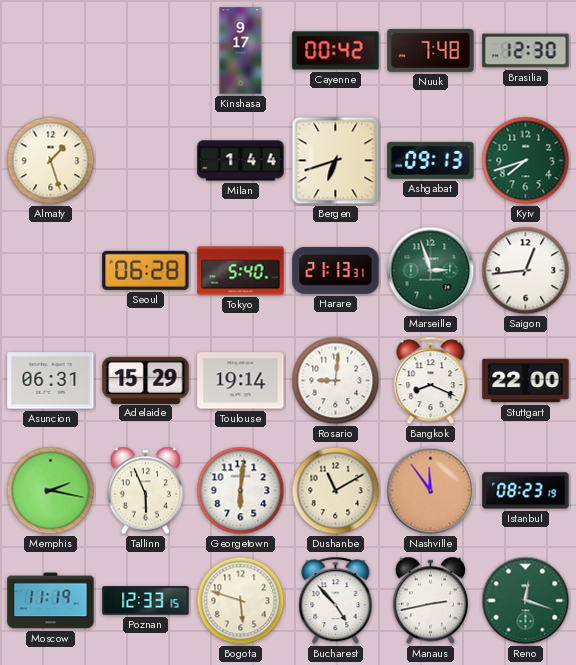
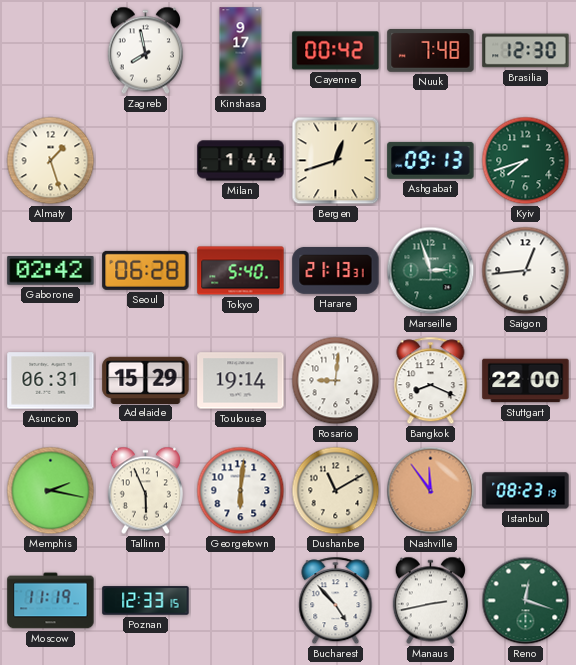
Zagreb: none -> 7:58
Bergen: 6:42 -> 12:42
Gaborone: none -> 02:42
Bogota: 5:48 -> none
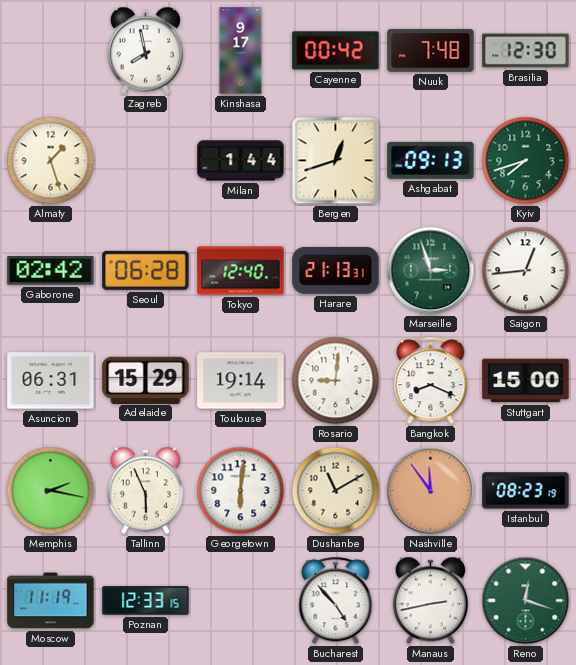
Tokyo: 5:40 -> 12:40
Stuttgart: 22:00 -> 15:00
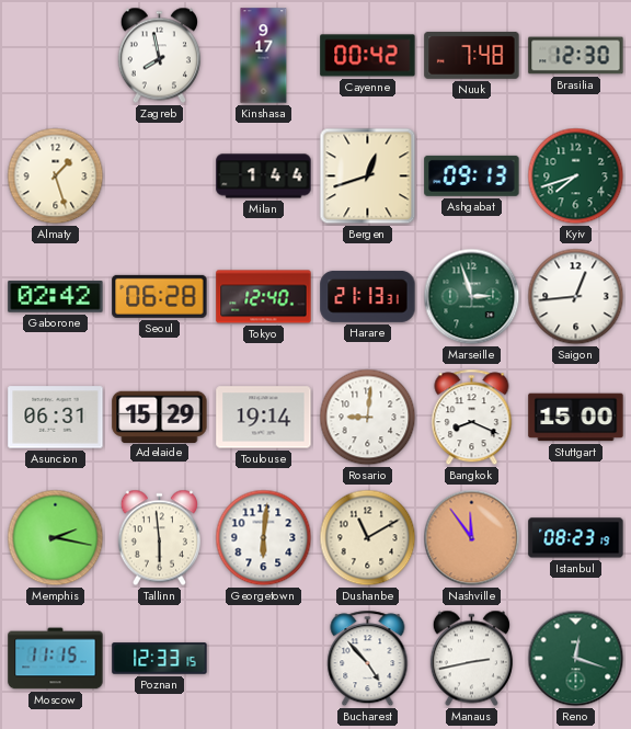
Tallinn: 5:56 -> 5:59
Moscow: 11:19 -> 11:15
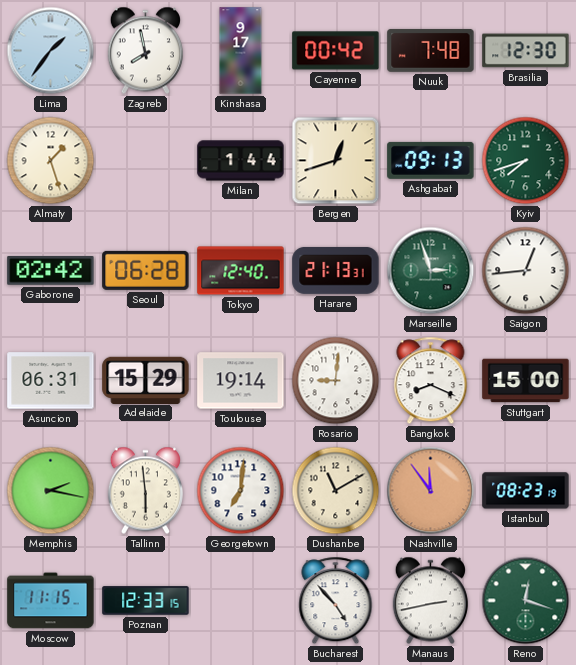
Lima: none -> 1:36
Georgetown: 6:01 -> 7:01
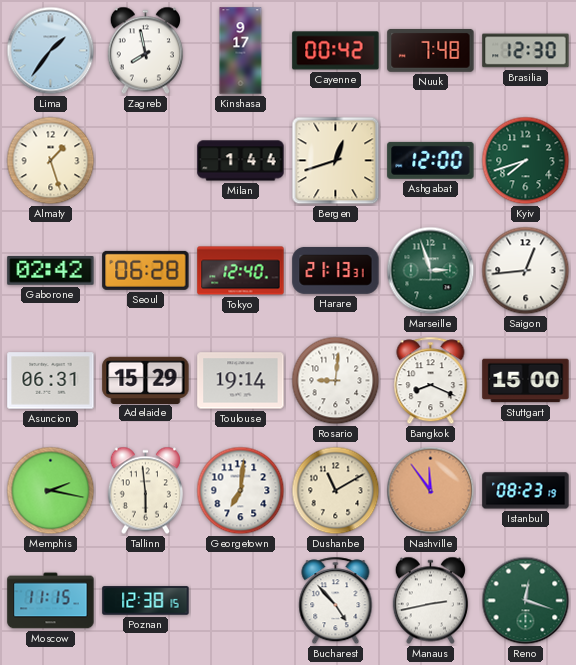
Ashgabat: 09:13 -> 12:00
Poznan: 12:33 -> 12:38
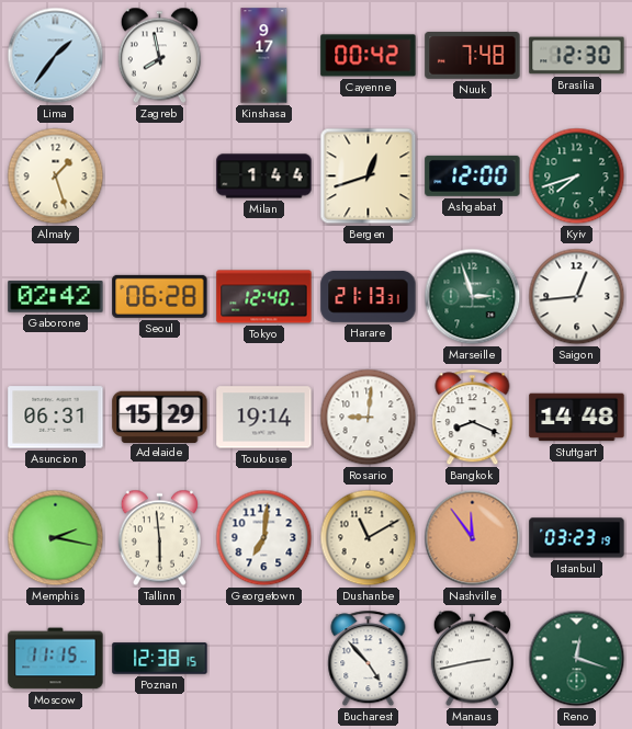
Stuttgart: 15:00 -> 14:48
Istanbul: 08:23 -> 03:23
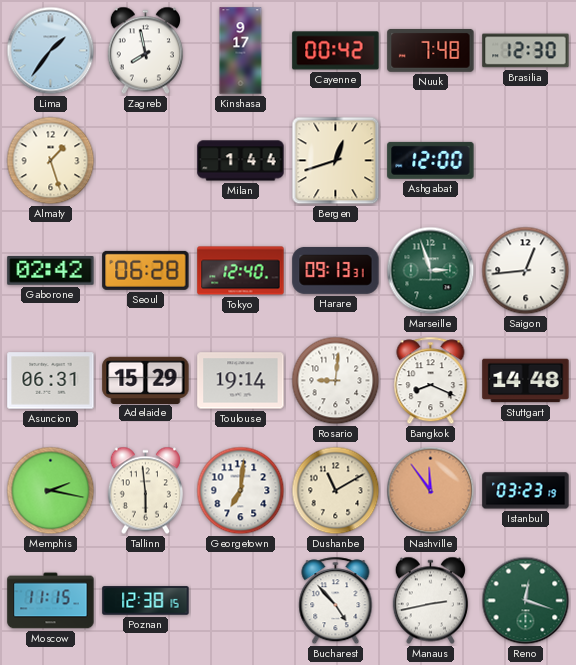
Kyiv: 7:42 -> none
Harare: 21:13 -> 09:13
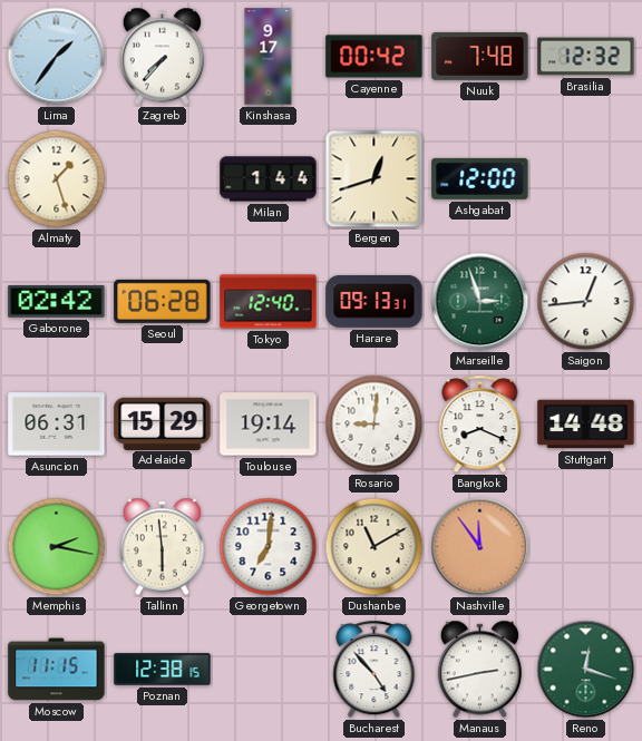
Zagreb: 7:58 -> 7:37
Brasilia: 12:30 -> 12:32
Istanbul: 03:23 -> none
